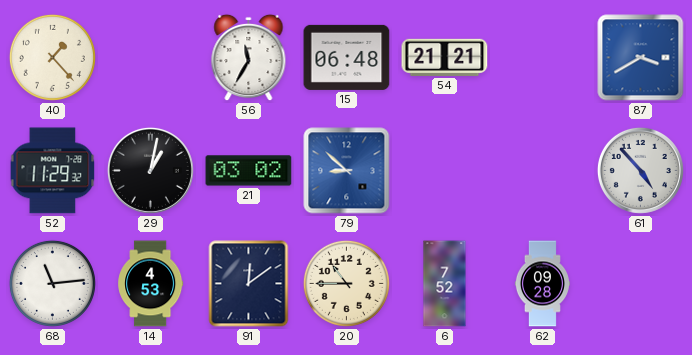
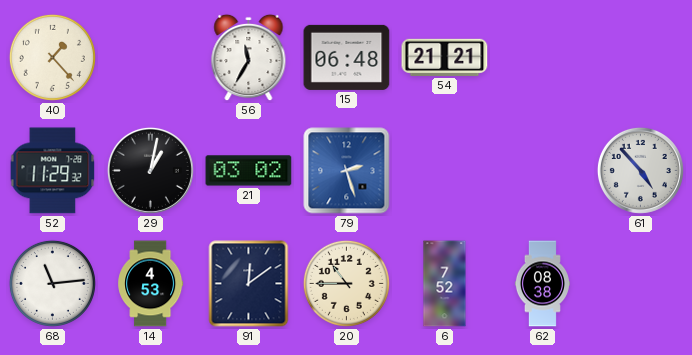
87: 3:40 -> none
79: 8:52 -> 2:27
62: 09:28 -> 08:38
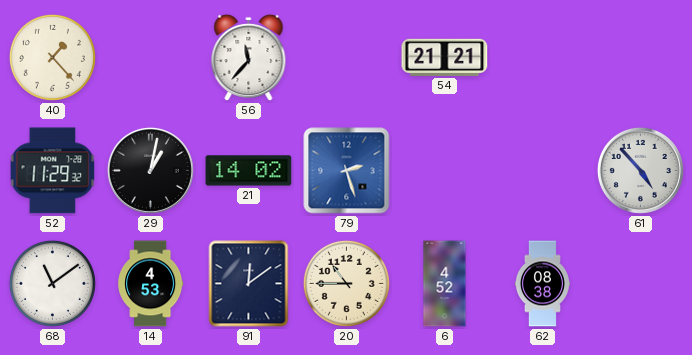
56: 11:35 -> 11:37
15: 06:48 -> none
21: 03:02 -> 14:02
68: 11:14 -> 11:09
6: 7:52 -> 4:52
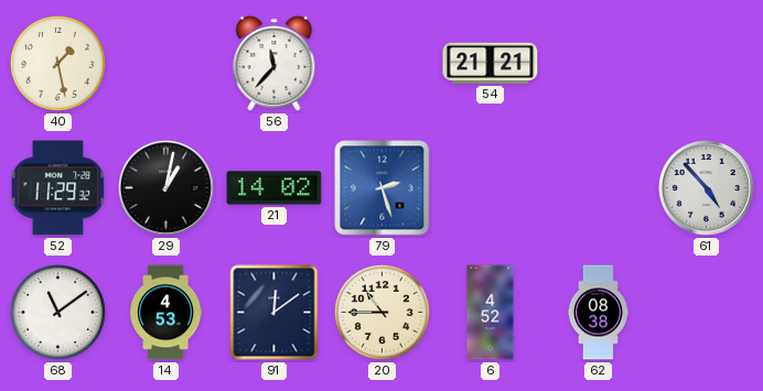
40: 1:23 -> 1:28
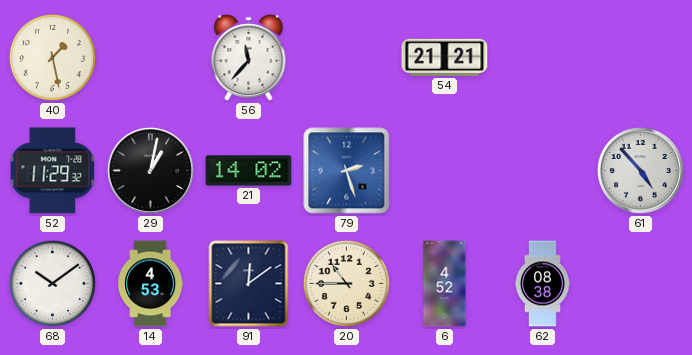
68: 11:09 -> 10:09
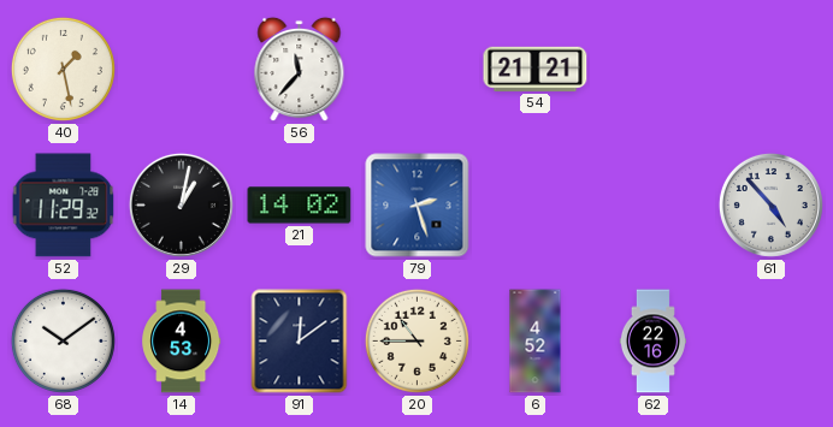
62: 08:38 -> 22:16
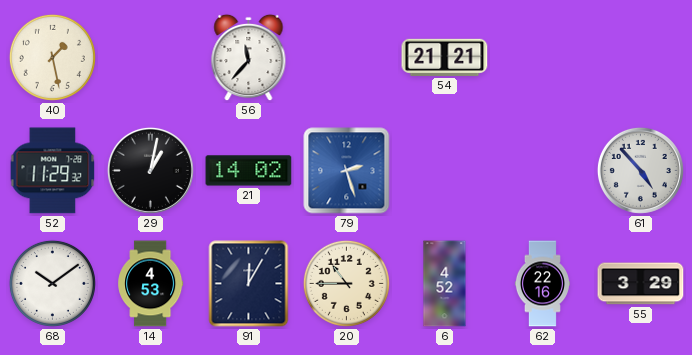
91: 12:09 -> 12:05
55: none -> 3:29
